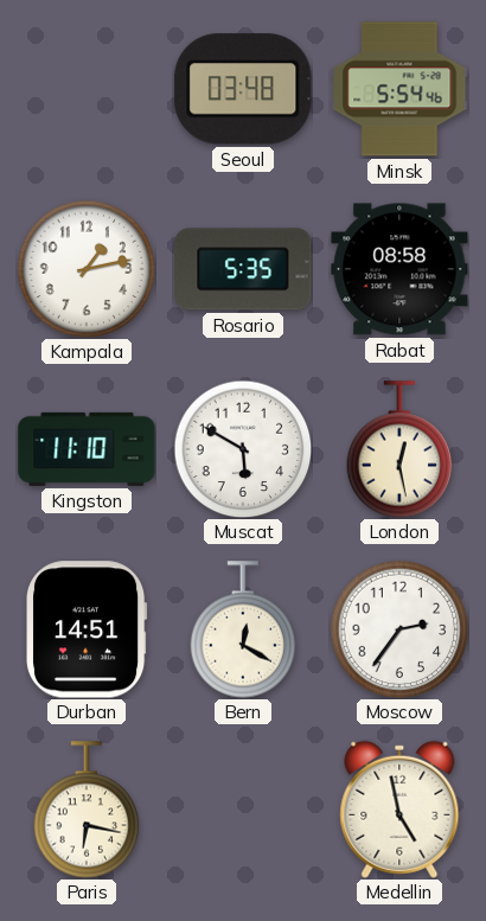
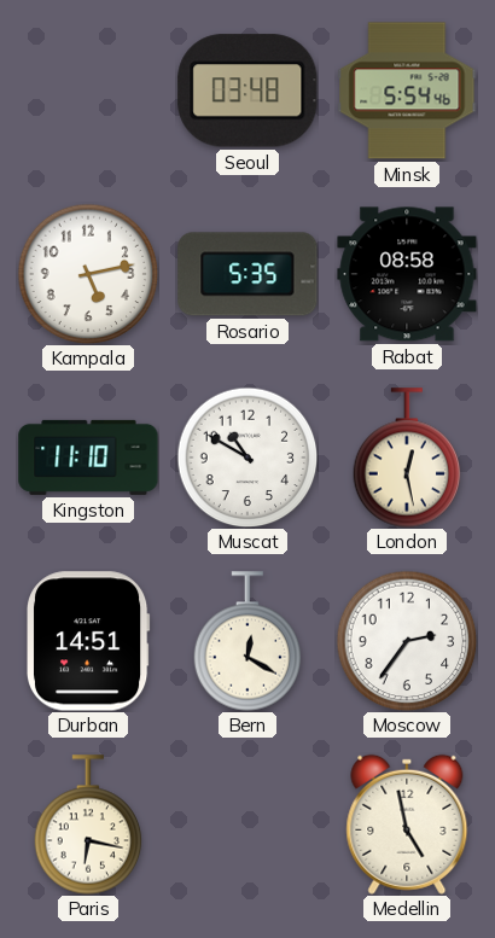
Kampala: 1:13 -> 5:13
Muscat: 5:50 -> 10:50
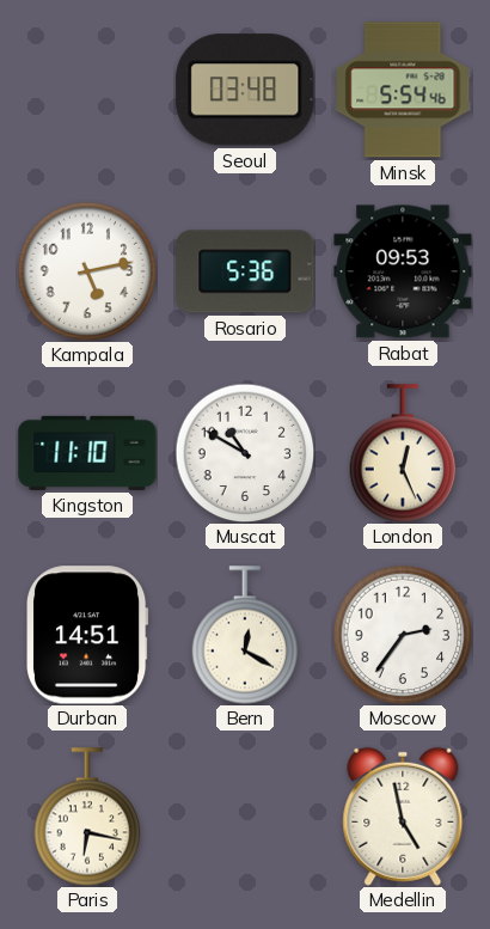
Rosario: 5:35 -> 5:36
Rabat: 08:58 -> 09:53
London: 12:28 -> 12:26
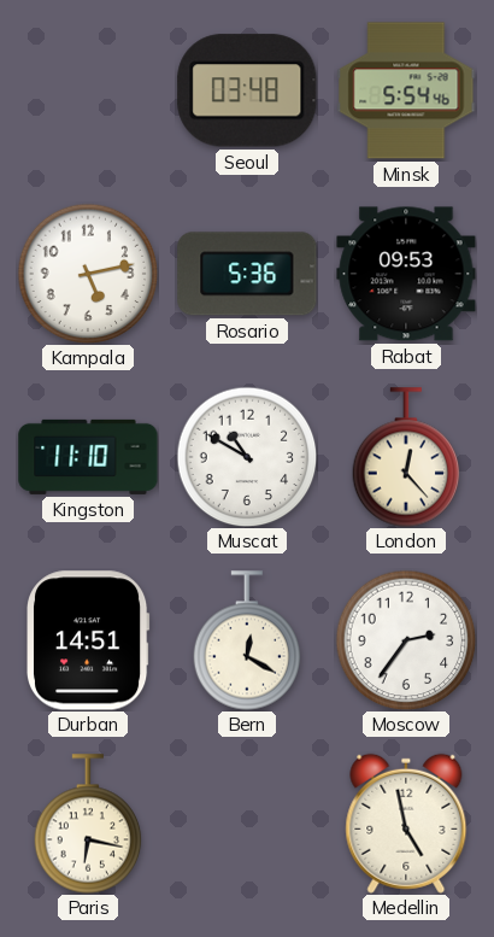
London: 12:26 -> 12:23
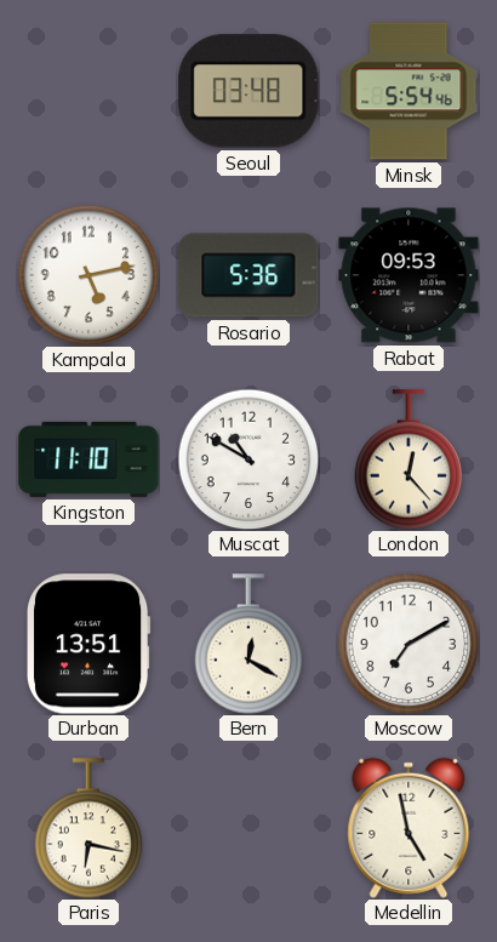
Durban: 14:51 -> 13:51
Moscow: 2:36 -> 7:10
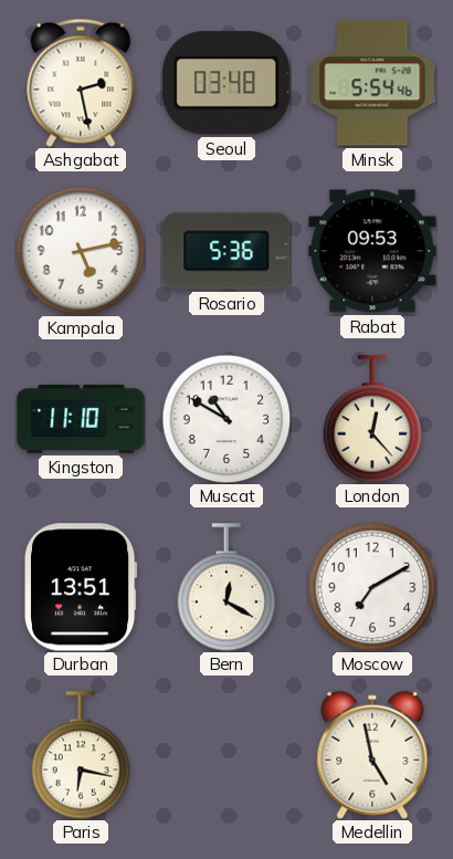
Ashgabat: none -> 2:28
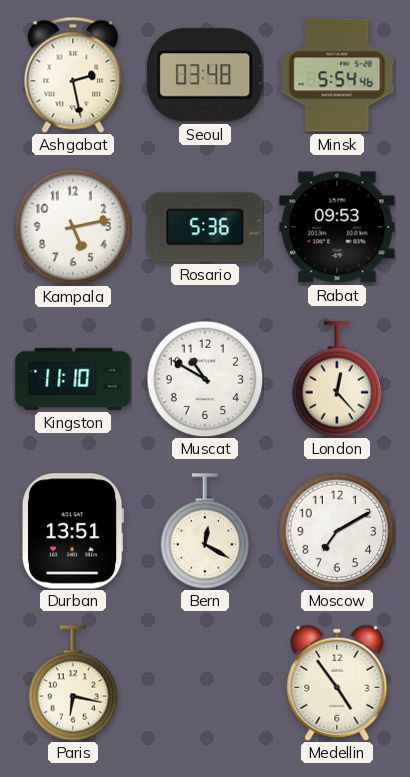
Medellin: 4:58 -> 4:54
